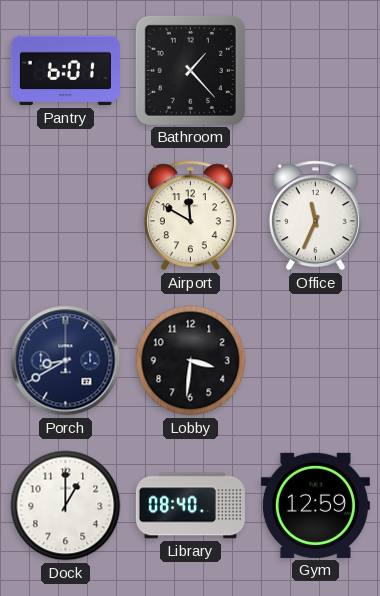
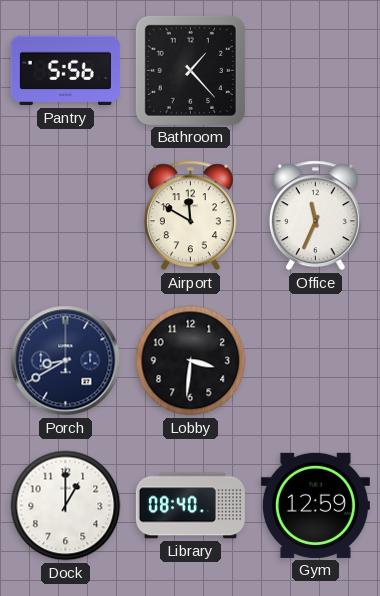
Pantry: 6:01 -> 5:56
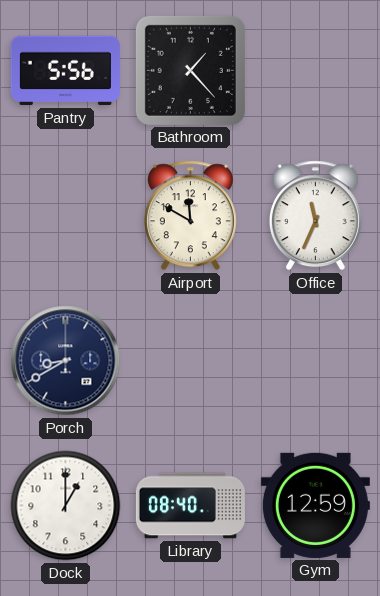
Lobby: 3:31 -> none
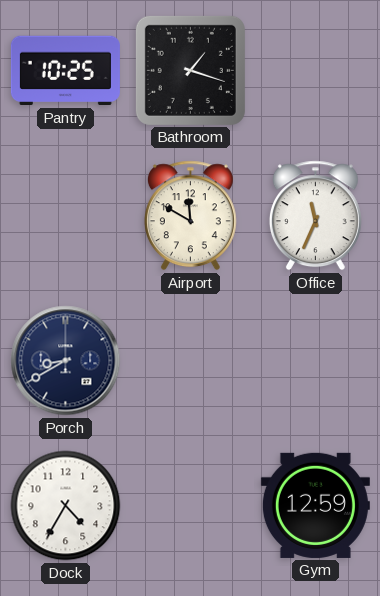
Pantry: 5:56 -> 10:25
Bathroom: 1:23 -> 1:18
Dock: 1:00 -> 4:35
Library: 08:40 -> none
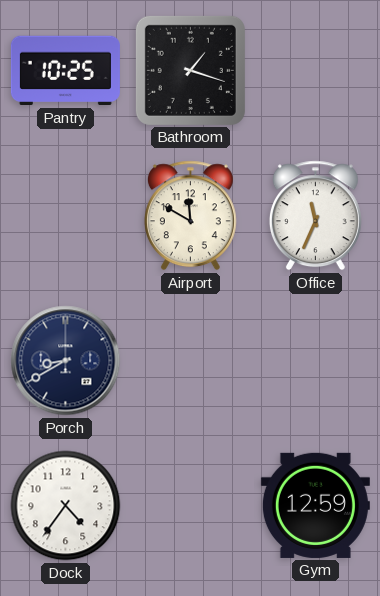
Dock: 4:35 -> 4:36
